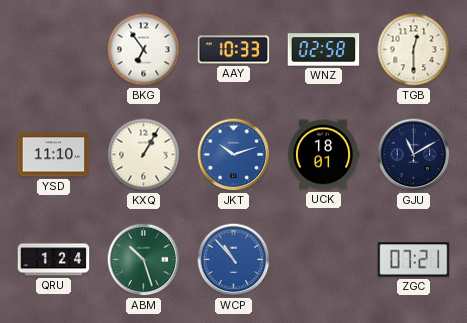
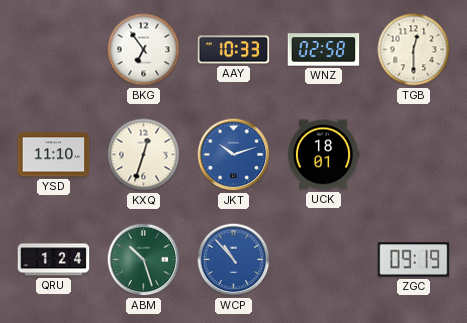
KXQ: 1:05 -> 12:33
GJU: 11:10 -> none
ZGC: 07:21 -> 09:19
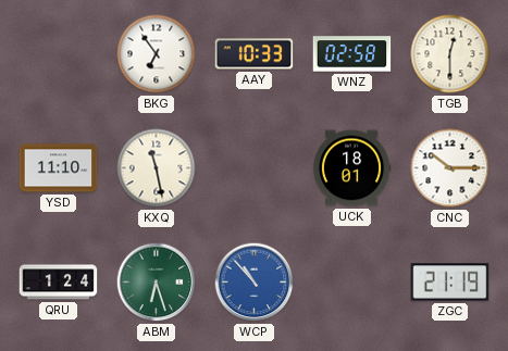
KXQ: 12:33 -> 11:28
JKT: 10:12 -> none
CNC: none -> 10:15
ABM: 10:27 -> 6:27
ZGC: 09:19 -> 21:19
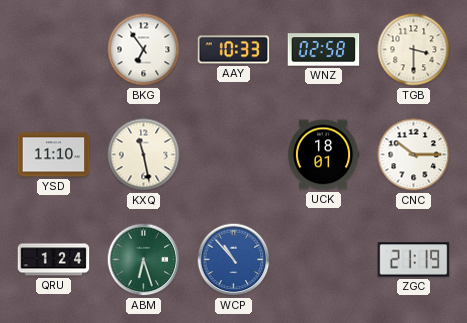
TGB: 12:30 -> 3:30
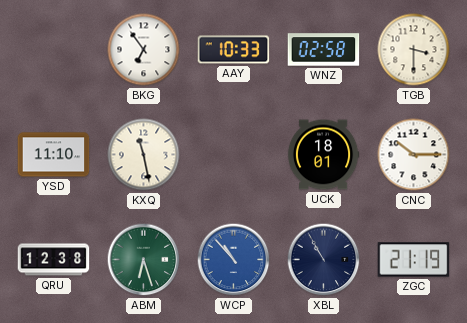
QRU: 1:24 -> 12:38
XBL: none -> 10:55
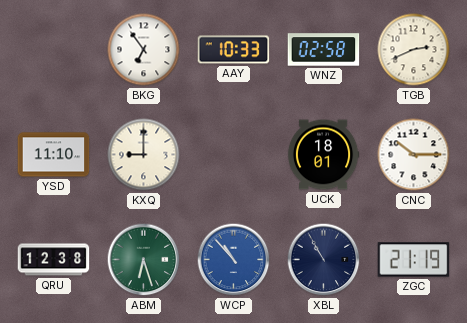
TGB: 3:30 -> 2:41
KXQ: 11:28 -> 9:00
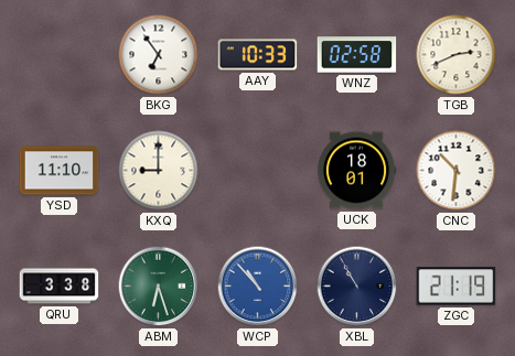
CNC: 10:15 -> 10:31
QRU: 12:38 -> 3:38
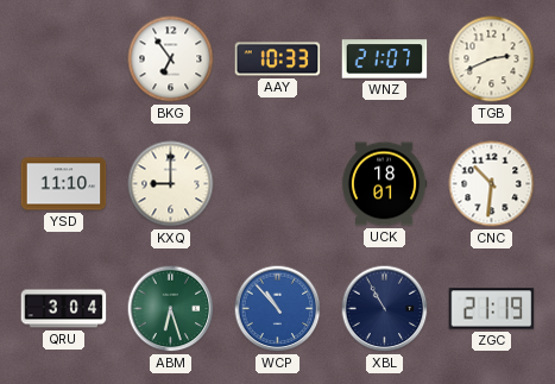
WNZ: 02:58 -> 21:07
QRU: 3:38 -> 3:04
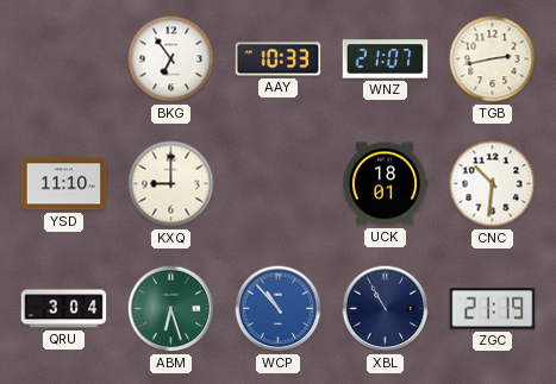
TGB: 2:41 -> 2:43
